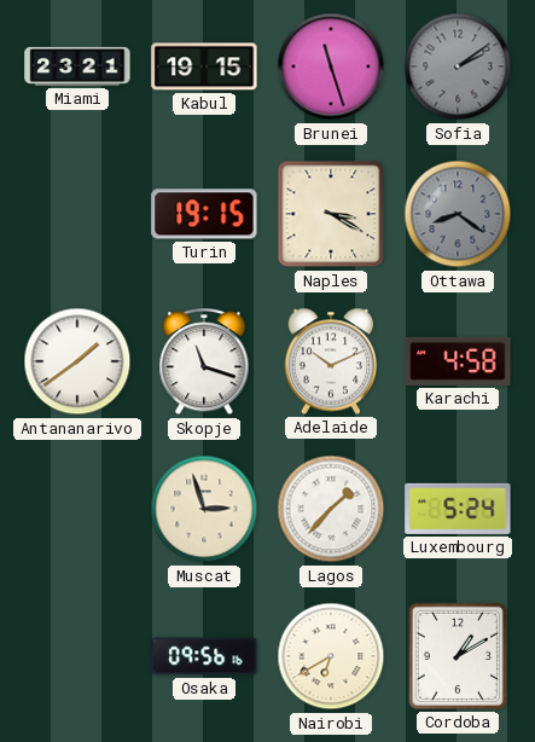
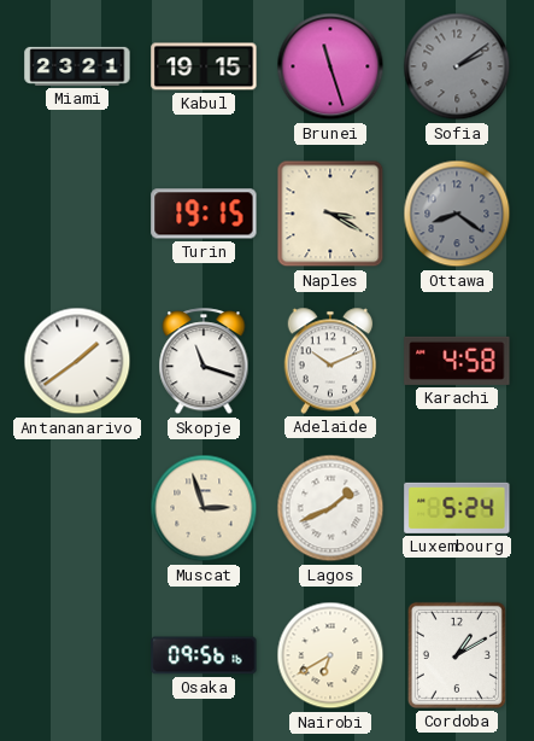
Lagos: 1:37 -> 1:41
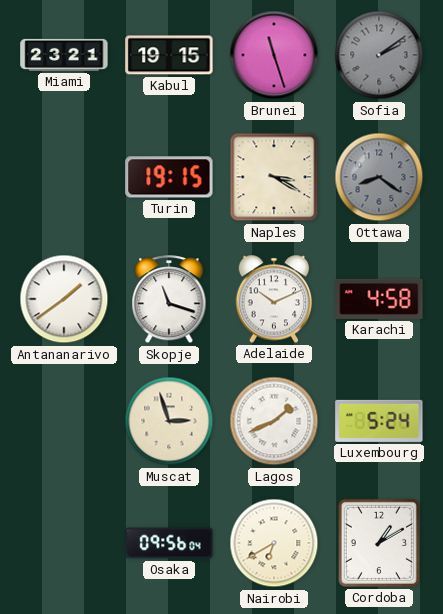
Osaka: 09:56:16 -> 09:56:04
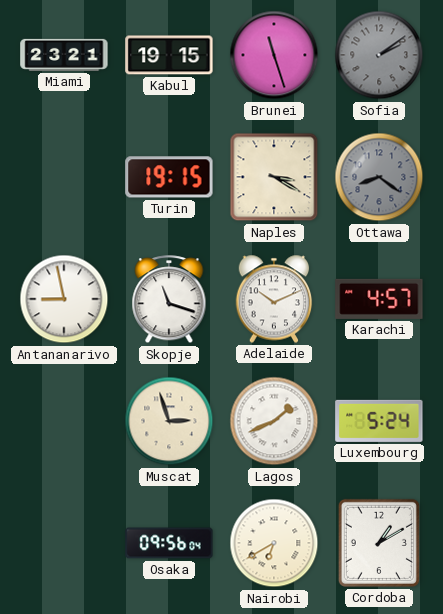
Antananarivo: 1:39 -> 8:58
Karachi: 4:58 -> 4:57
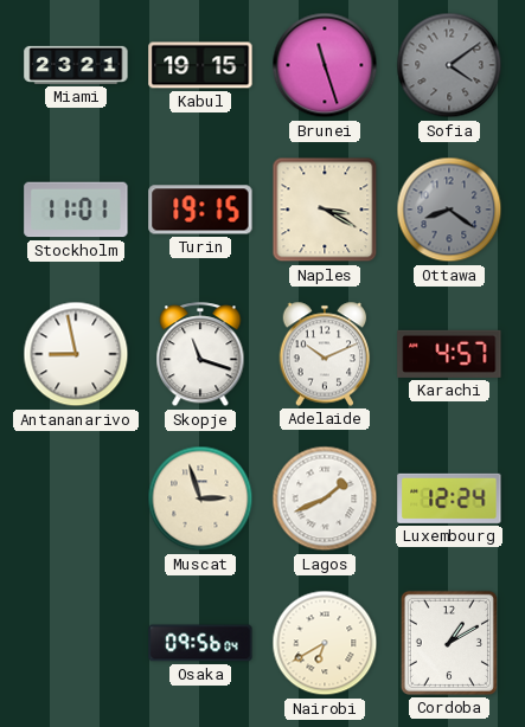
Sofia: 2:09 -> 4:09
Stockholm: none -> 11:01
Luxembourg: 5:24 -> 12:24
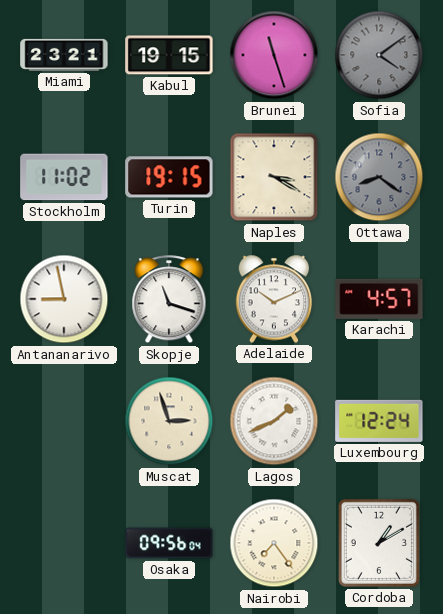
Stockholm: 11:01 -> 11:02
Nairobi: 6:40 -> 7:24
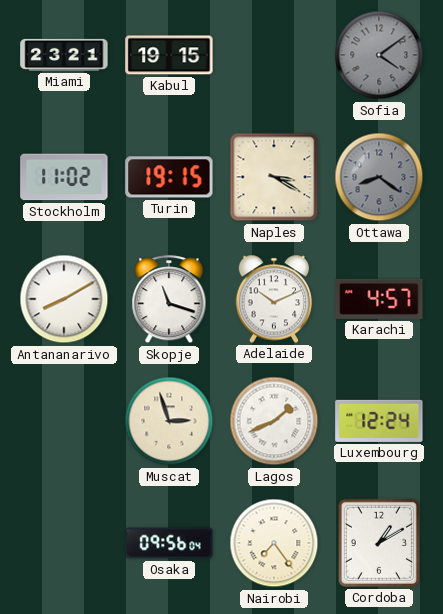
Brunei: 11:27 -> none
Antananarivo: 8:58 -> 8:10
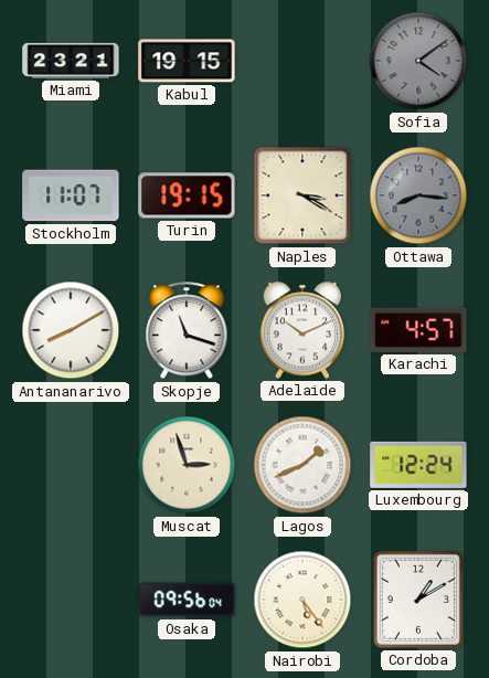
Stockholm: 11:02 -> 11:07
Ottawa: 8:21 -> 8:16
Nairobi: 7:24 -> 5:24
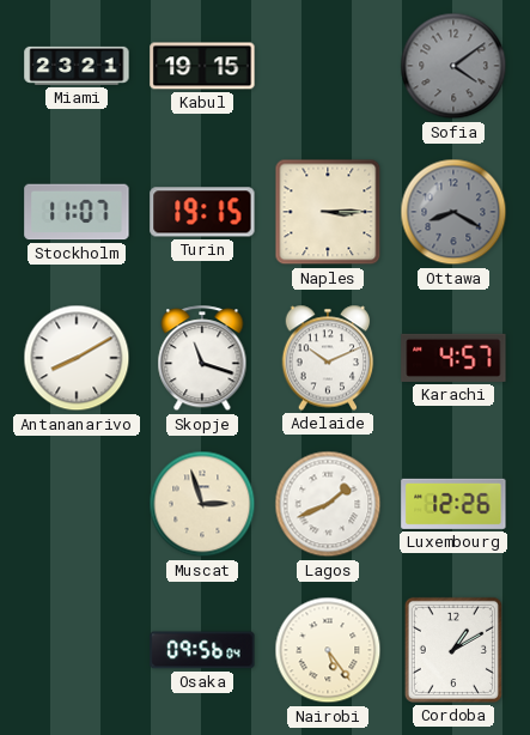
Naples: 3:20 -> 3:15
Ottawa: 8:16 -> 8:20
Luxembourg: 12:24 -> 12:26
